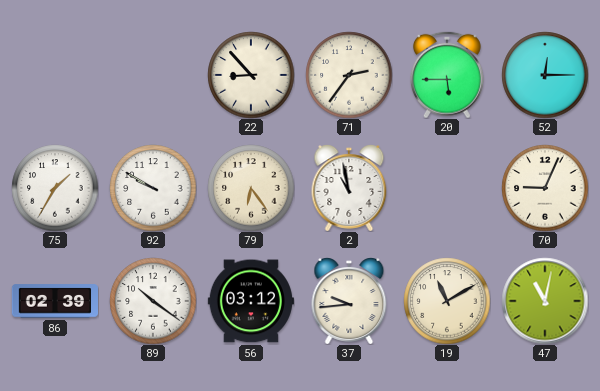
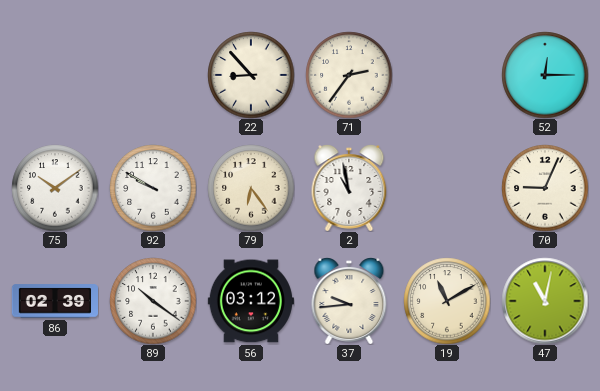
20: 5:45 -> none
75: 1:35 -> 10:09
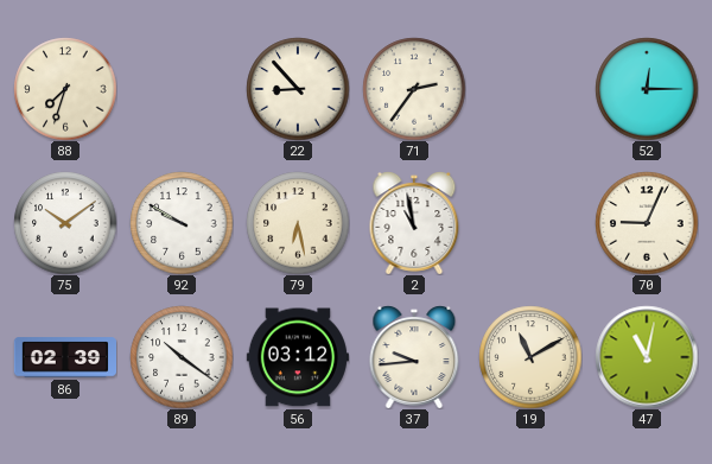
88: none -> 7:33
79: 6:24 -> 6:28
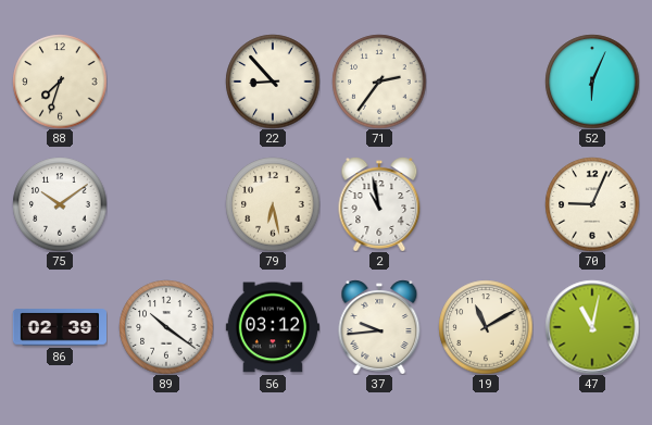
52: 12:15 -> 6:04
92: 9:50 -> none
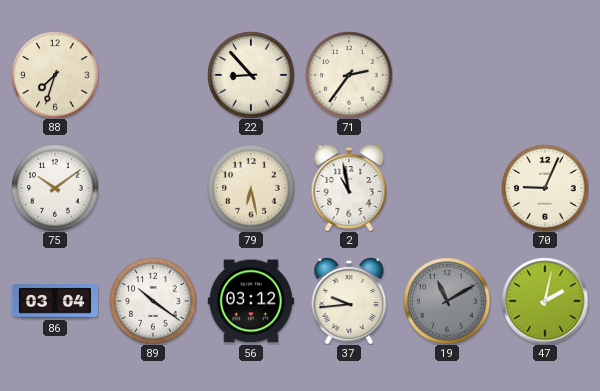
52: 6:04 -> none
86: 02:39 -> 03:04
19 dial: cream -> grey
47: 11:02 -> 2:02
